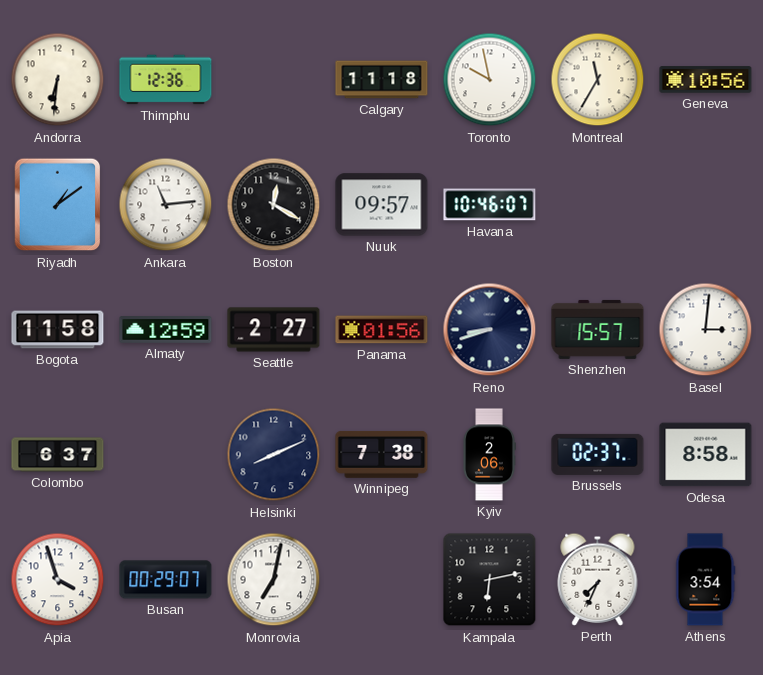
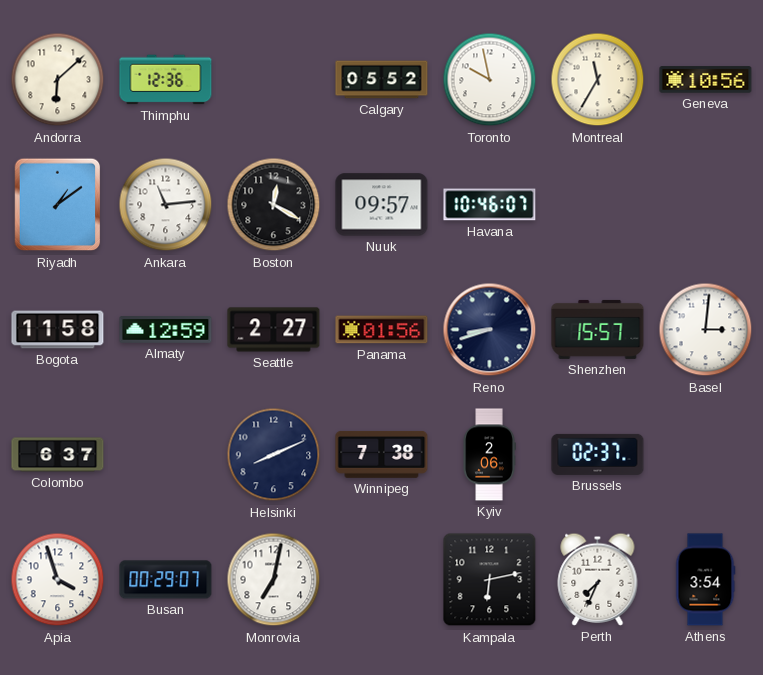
Andorra: 6:31 -> 6:08
Calgary: 11:18 -> 05:52
Odesa: 8:58 -> none
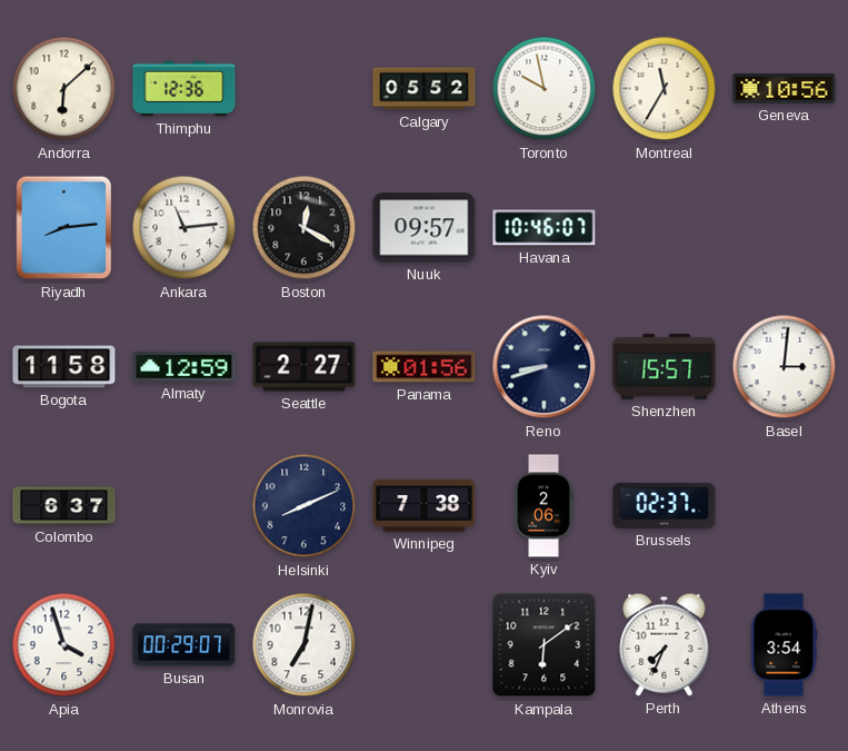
Riyadh: 1:09 -> 8:14
Kampala: 6:13 -> 6:09
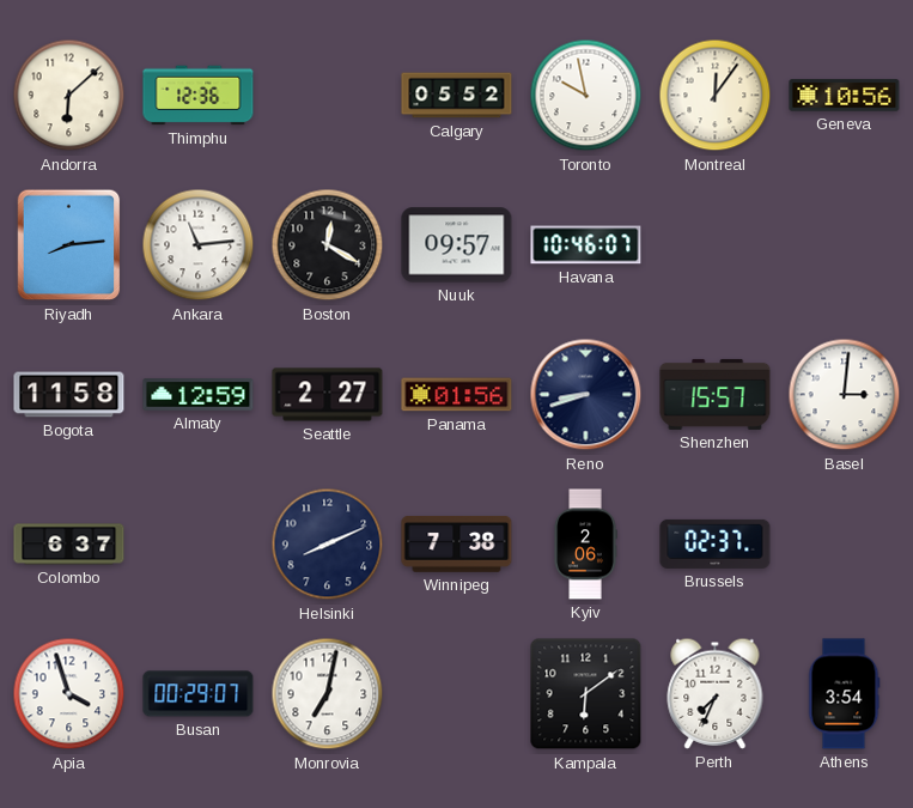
Montreal: 11:35 -> 12:06
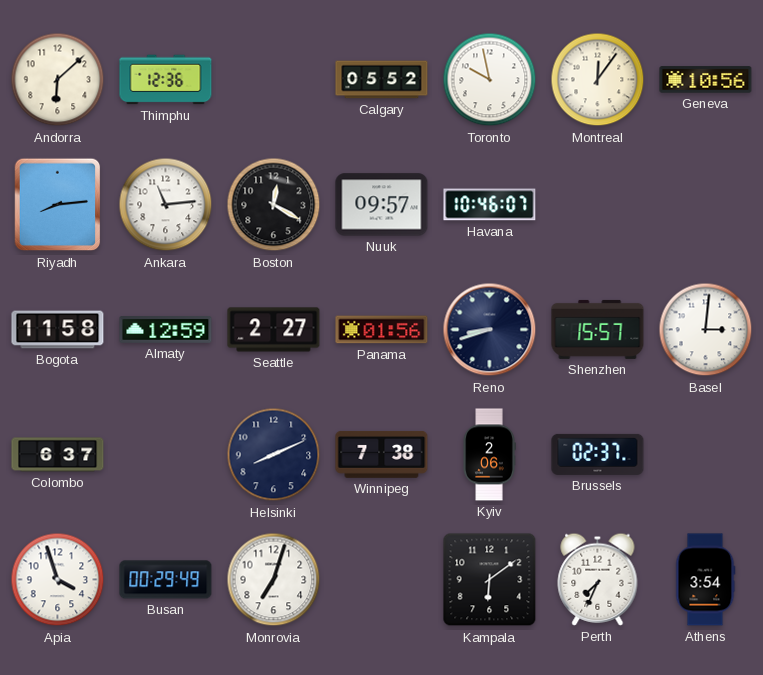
Busan: 00:29:07 -> 00:29:49
Monrovia: 7:02 -> 7:03
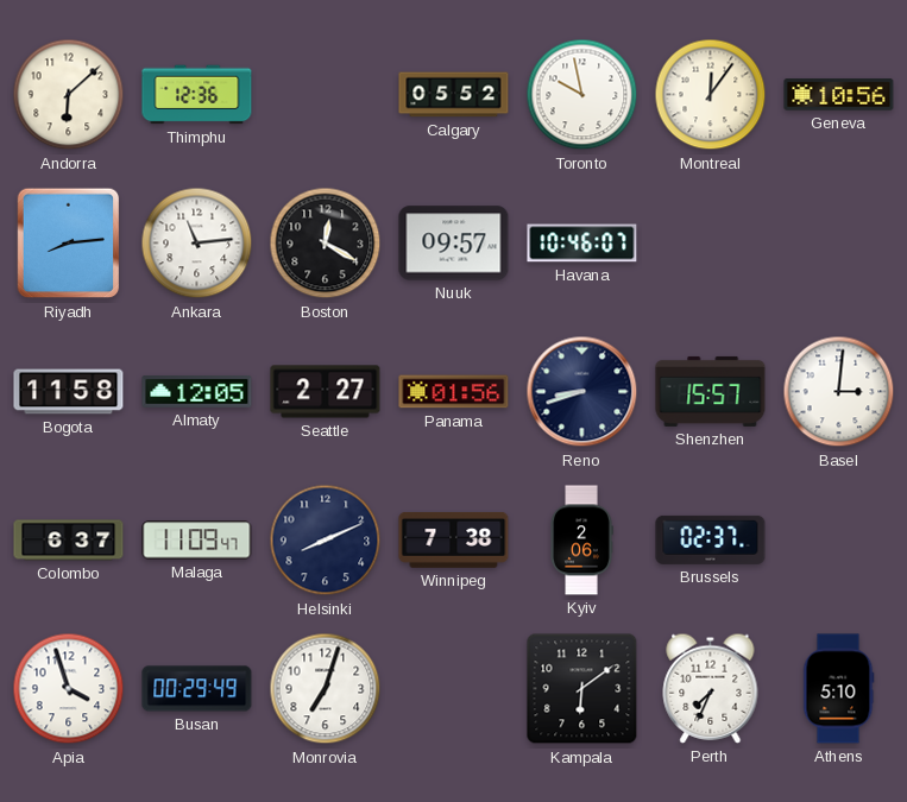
Almaty: 12:59 -> 12:05
Malaga: none -> 11:09
Athens: 3:54 -> 5:10
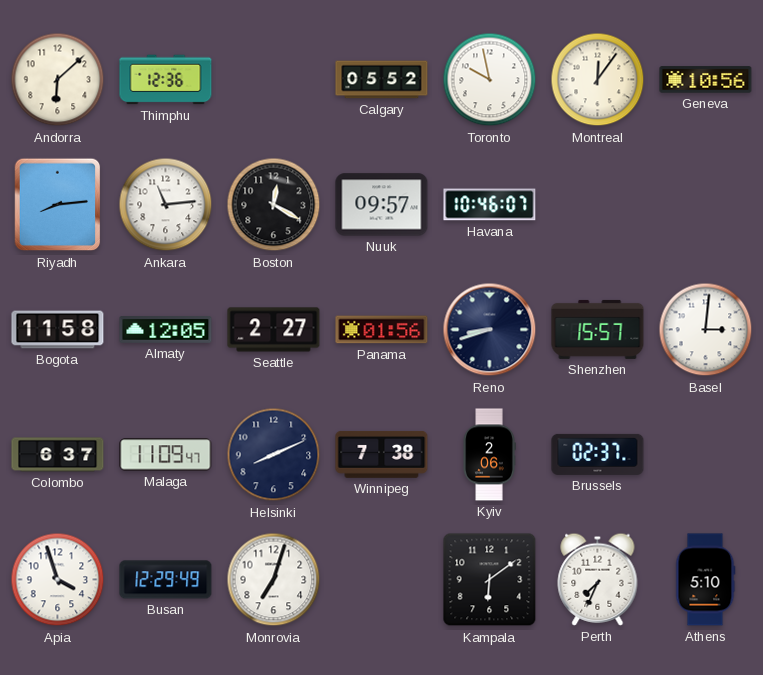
Busan: 00:29 -> 12:29
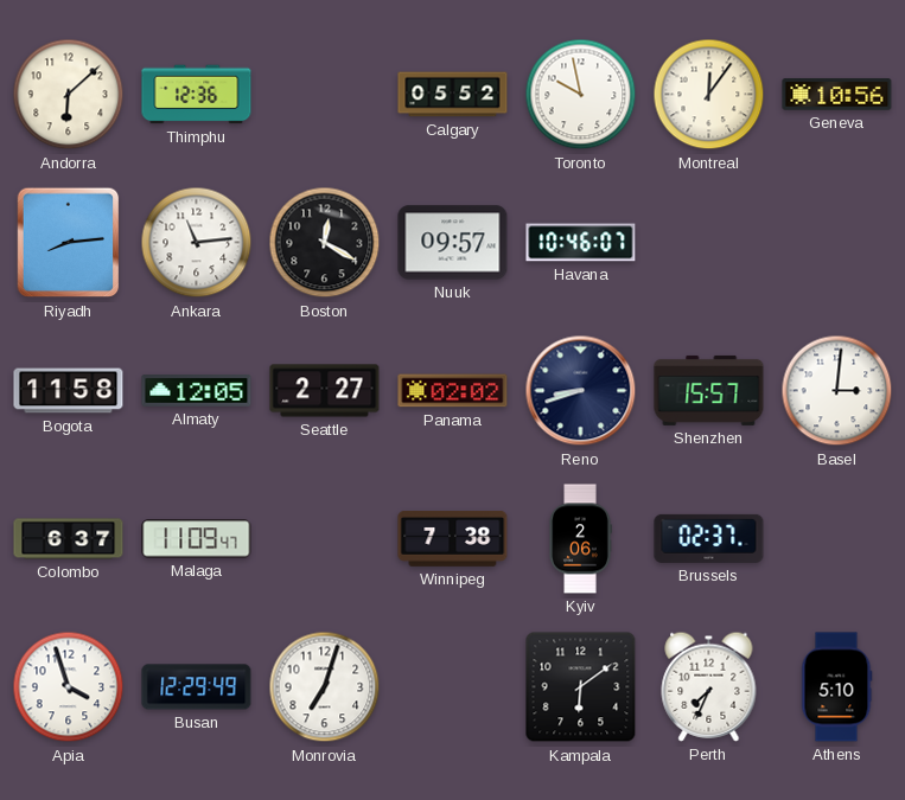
Panama: 01:56 -> 02:02
Helsinki: 8:11 -> none
